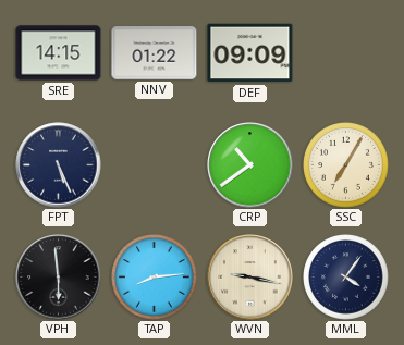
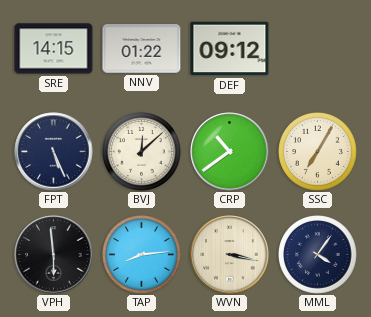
DEF: 09:09 -> 09:12
BVJ: none -> 12:08
WVN: 9:17 -> 3:17
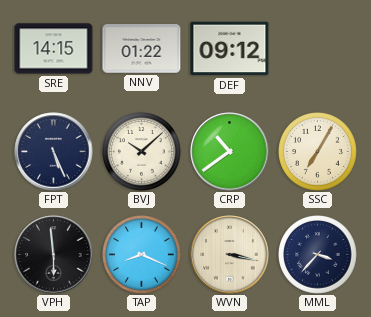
BVJ: 12:08 -> 10:08
TAP: 8:14 -> 8:19
MML: 4:06 -> 3:37
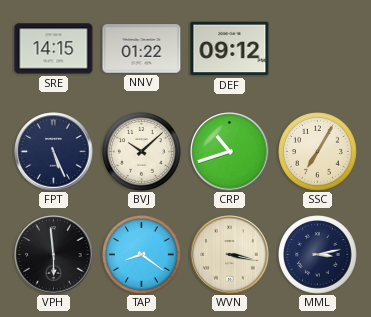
CRP: 10:39 -> 10:42
TAP: 8:19 -> 8:21
MML: 3:37 -> 3:13
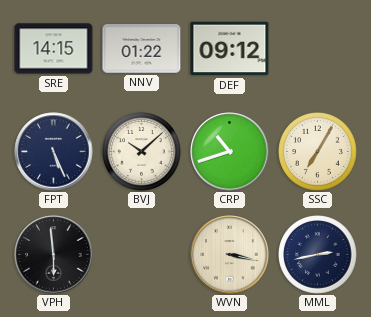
TAP: 8:21 -> none
MML: 3:13 -> 2:43
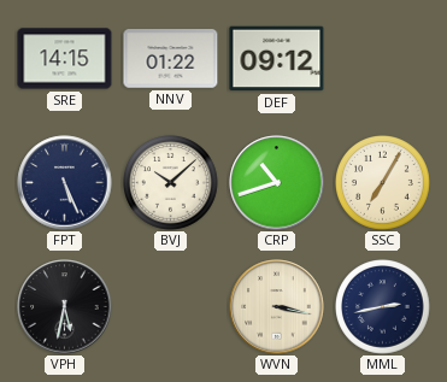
VPH: 5:59 -> 5:32
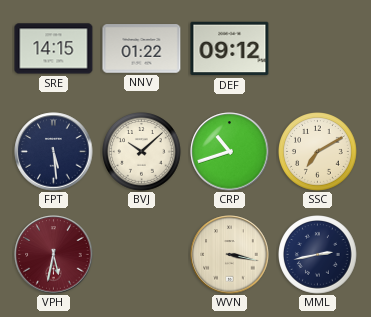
FPT: 5:26 -> 5:29
SSC: 7:05 -> 7:10
VPH dial: black -> burgundy
